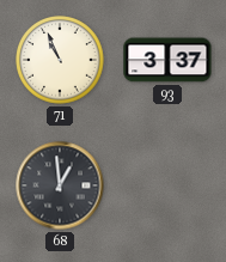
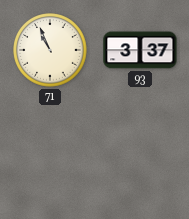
68: 12:59 -> none
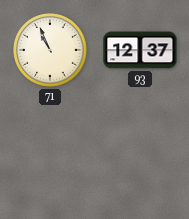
93: 3:37 -> 12:37
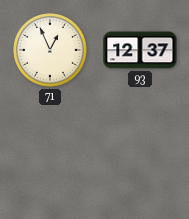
71: 10:56 -> 12:56
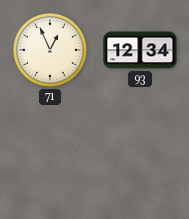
93: 12:37 -> 12:34
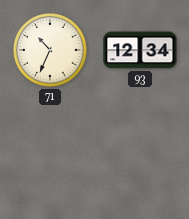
71: 12:56 -> 10:34
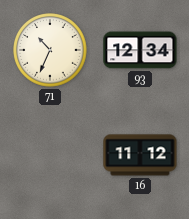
16: none -> 11:12
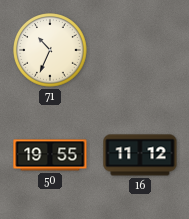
93: 12:34 -> none
50: none -> 19:55
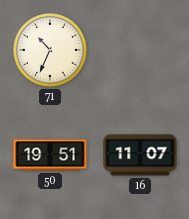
50: 19:55 -> 19:51
16: 11:12 -> 11:07
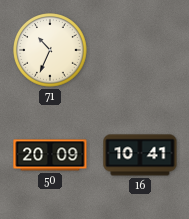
50: 19:51 -> 20:09
16: 11:07 -> 10:41
